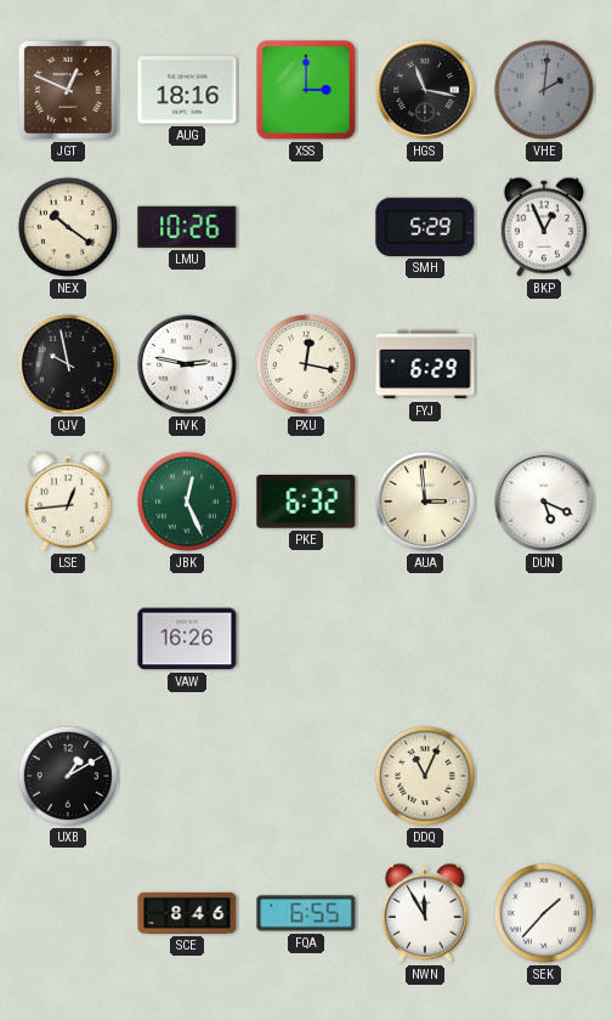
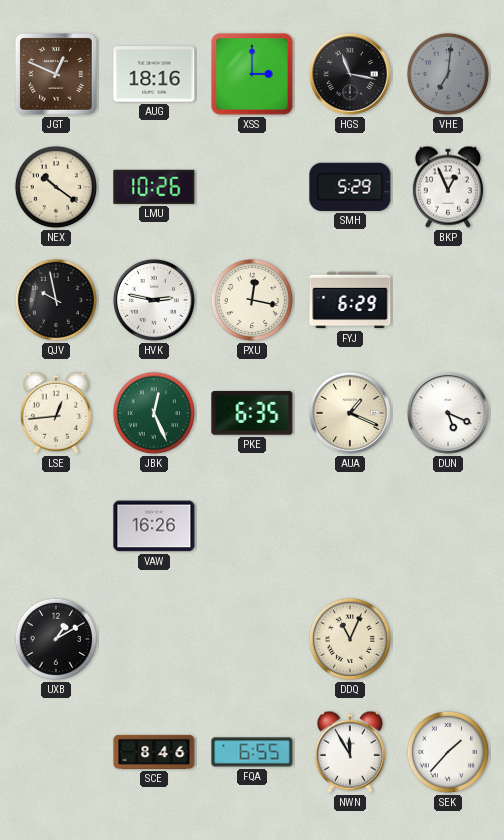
VHE: 2:01 -> 7:01
PKE: 6:32 -> 6:35
AUA: 2:59 -> 1:19
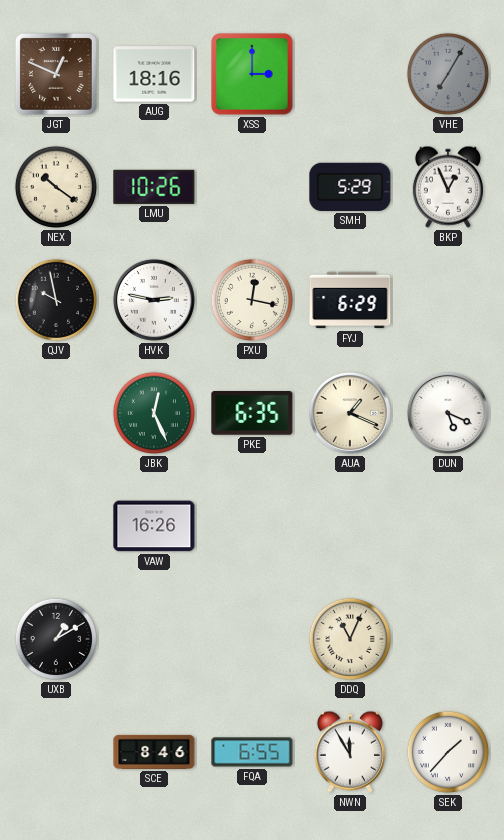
HGS: 11:17 -> none
VHE: 7:01 -> 7:05
LSE: 12:44 -> none
